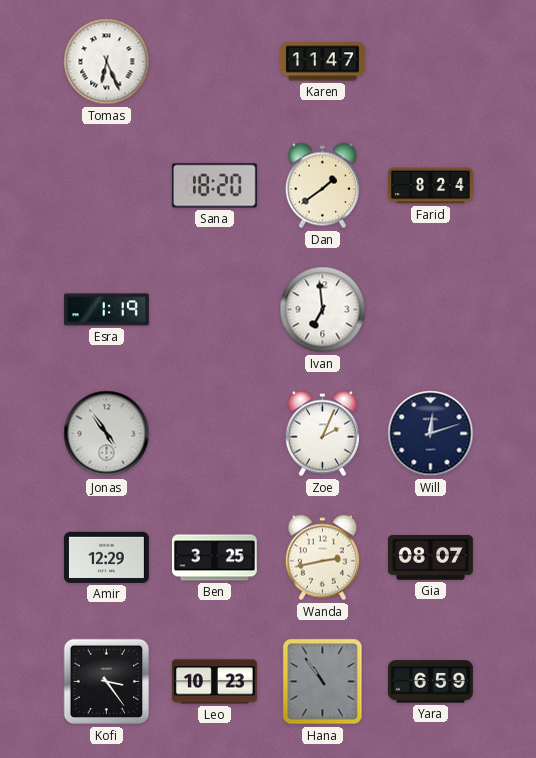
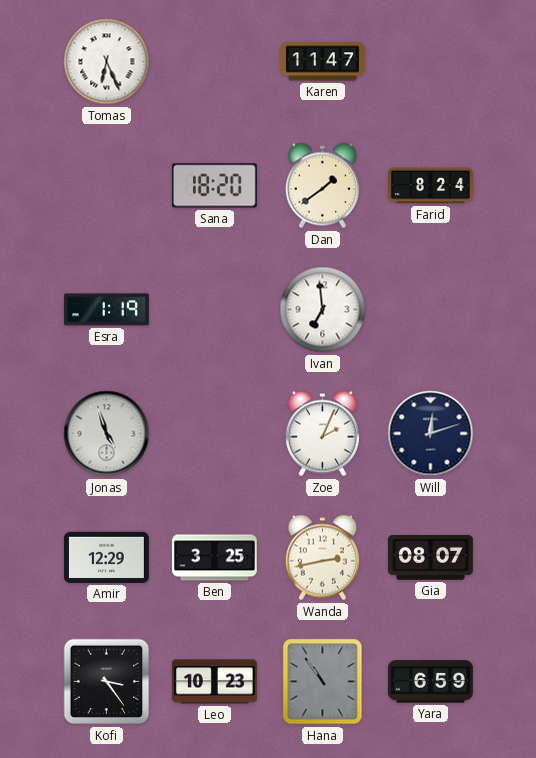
Jonas: 4:54 -> 4:57
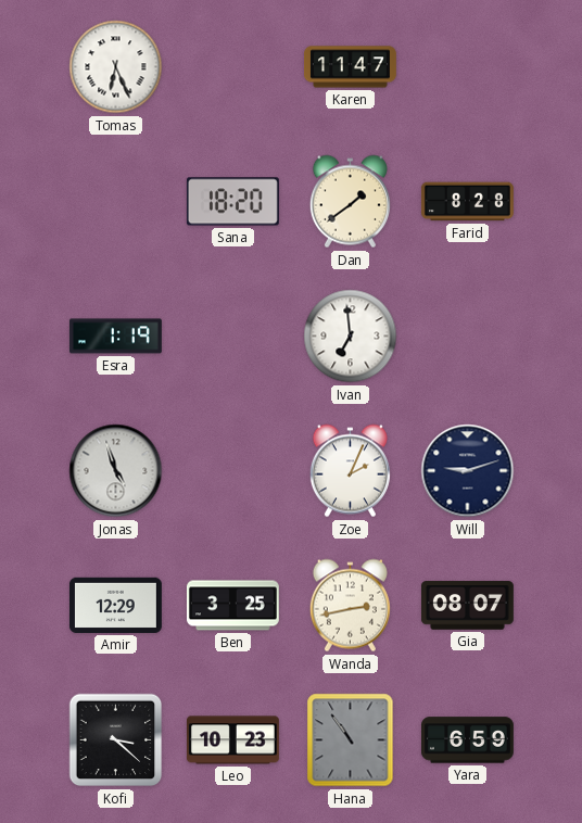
Farid: 8:24 -> 8:28
Will: 12:12 -> 9:12
Kofi: 3:24 -> 3:22
